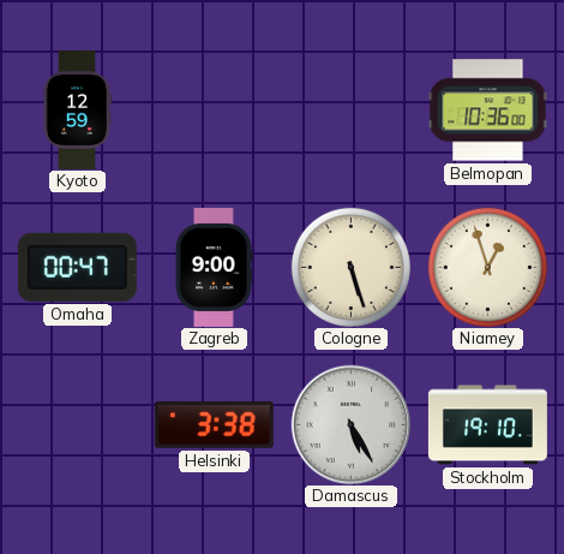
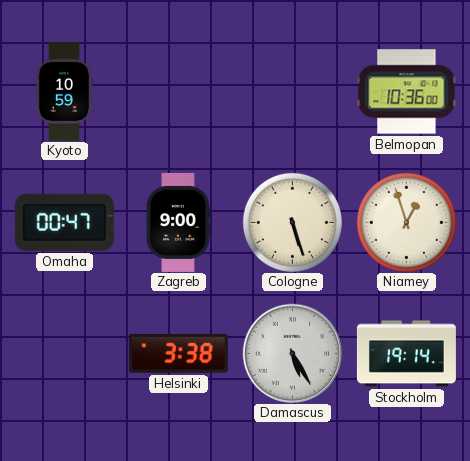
Kyoto: 12:59 -> 10:59
Stockholm: 19:10 -> 19:14
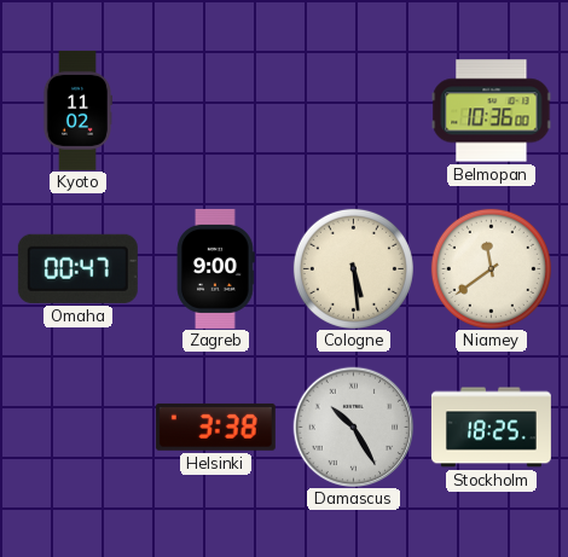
Kyoto: 10:59 -> 11:02
Cologne: 5:27 -> 5:29
Niamey: 12:57 -> 11:39
Damascus: 5:25 -> 10:25
Stockholm: 19:14 -> 18:25
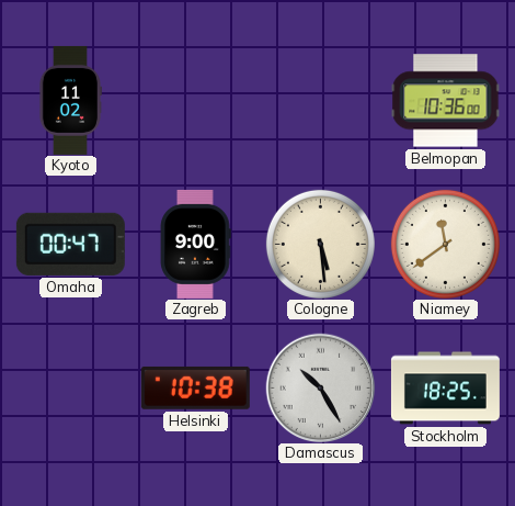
Helsinki: 3:38 -> 10:38
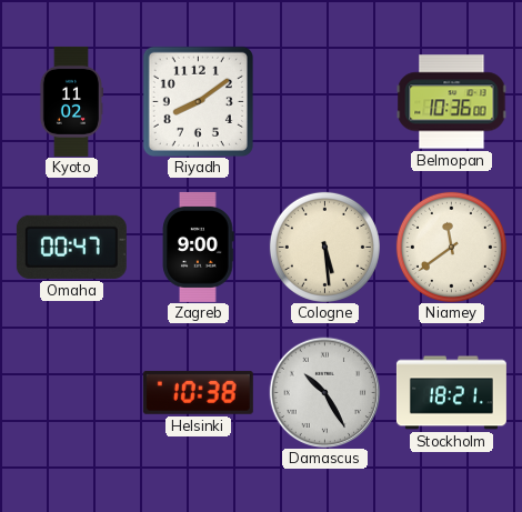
Riyadh: none -> 8:09
Stockholm: 18:25 -> 18:21
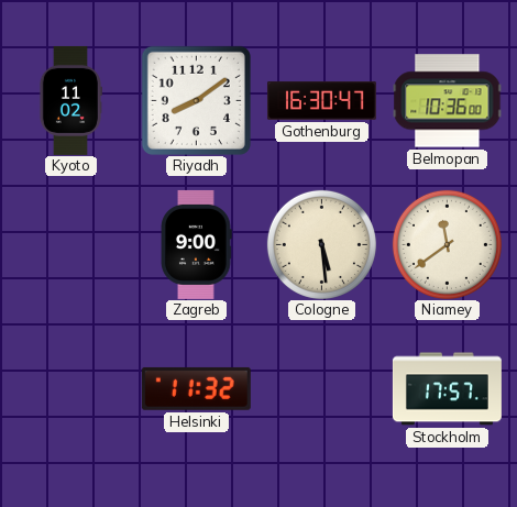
Gothenburg: none -> 16:30
Omaha: 00:47 -> none
Helsinki: 10:38 -> 11:32
Damascus: 10:25 -> none
Stockholm: 18:21 -> 17:57
